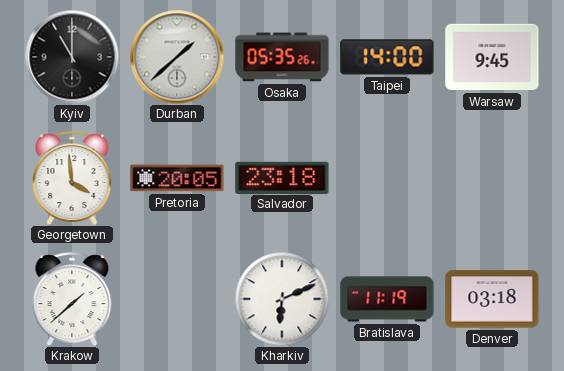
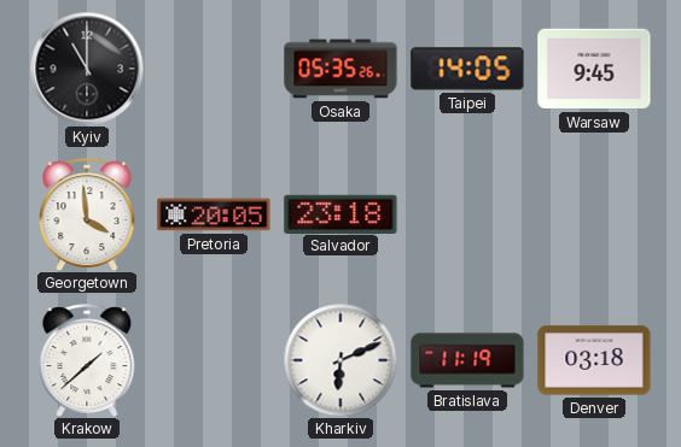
Durban: 1:38 -> none
Taipei: 14:00 -> 14:05
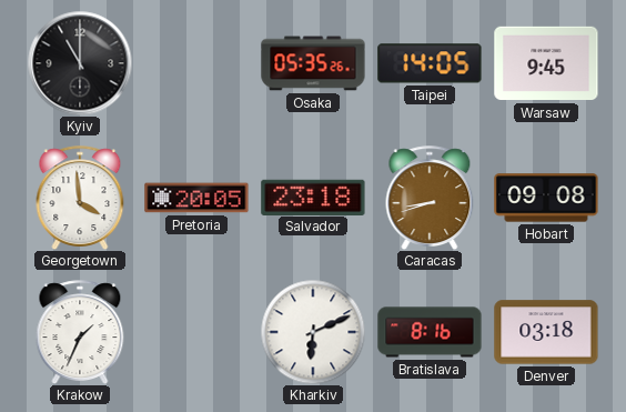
Caracas: none -> 8:42
Hobart: none -> 09:08
Krakow: 1:38 -> 1:34
Bratislava: 11:19 -> 8:16
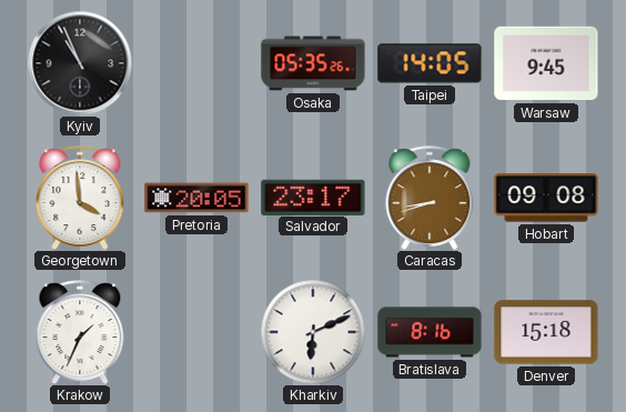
Kyiv: 11:00 -> 10:56
Salvador: 23:18 -> 23:17
Denver: 03:18 -> 15:18
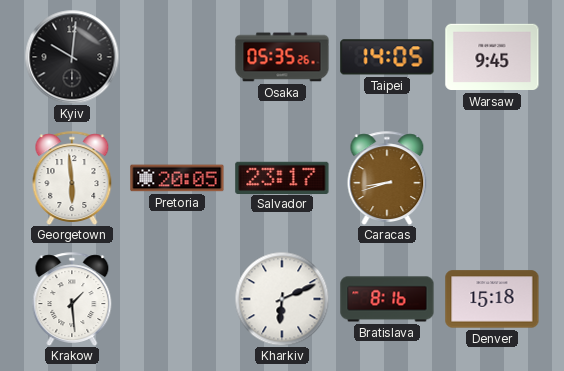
Kyiv: 10:56 -> 10:01
Georgetown: 3:59 -> 5:59
Hobart: 09:08 -> none
Krakow: 1:34 -> 1:29
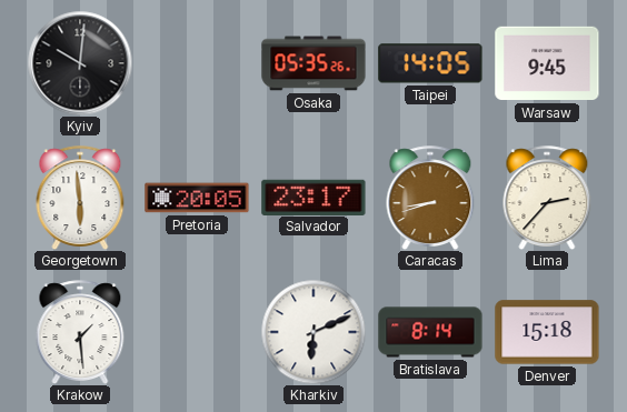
Lima: none -> 2:37
Bratislava: 8:16 -> 8:14
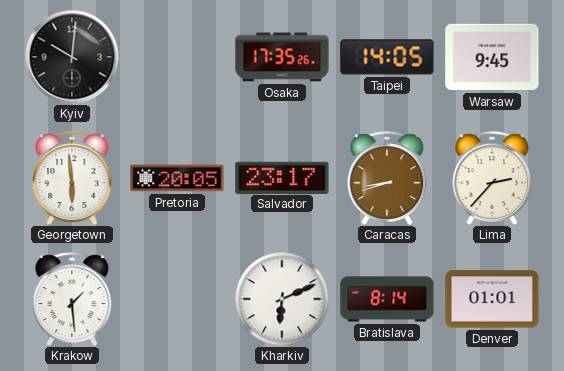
Osaka: 05:35 -> 17:35
Denver: 15:18 -> 01:01
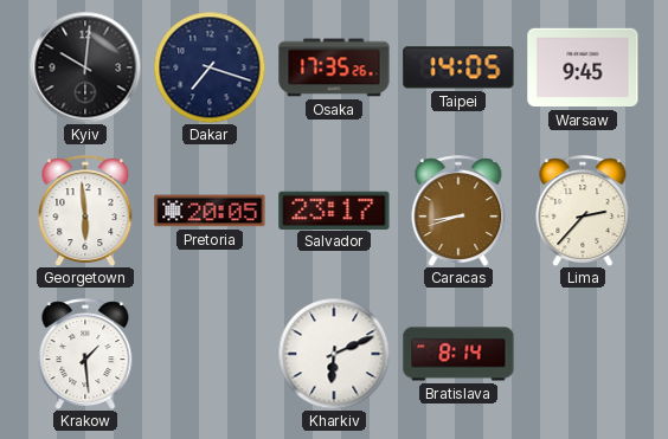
Dakar: none -> 7:18
Denver: 01:01 -> none
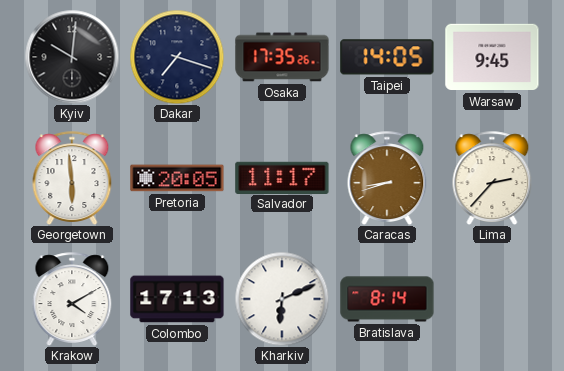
Salvador: 23:17 -> 11:17
Krakow: 1:29 -> 4:10
Colombo: none -> 17:13
